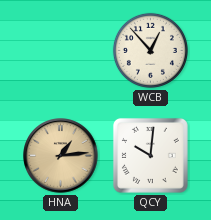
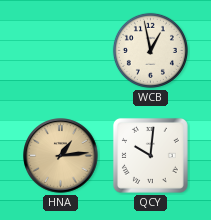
WCB: 12:53 -> 12:58
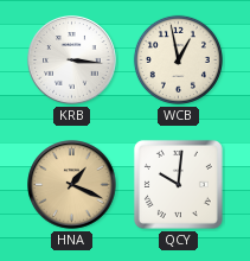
KRB: none -> 3:16
HNA: 1:14 -> 1:19
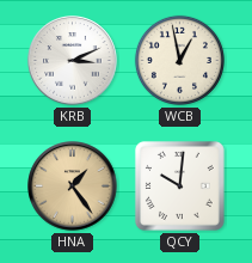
KRB: 3:16 -> 3:11
HNA: 1:19 -> 1:24
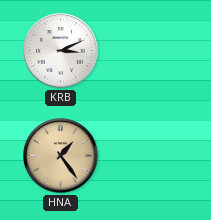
WCB: 12:58 -> none
QCY: 10:01 -> none
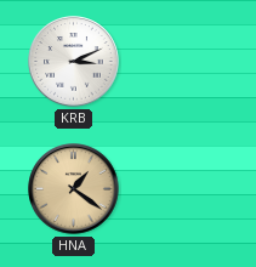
HNA: 1:24 -> 1:21
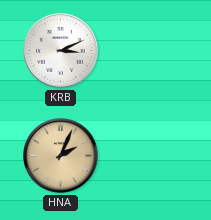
HNA: 1:21 -> 2:04
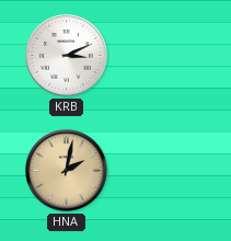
HNA: 2:04 -> 2:02
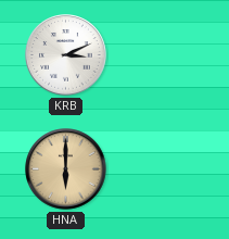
HNA: 2:02 -> 6:00
